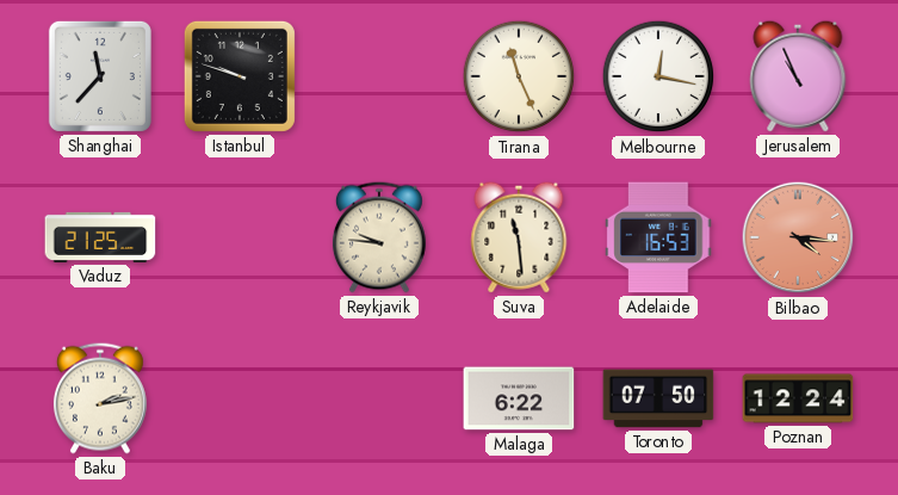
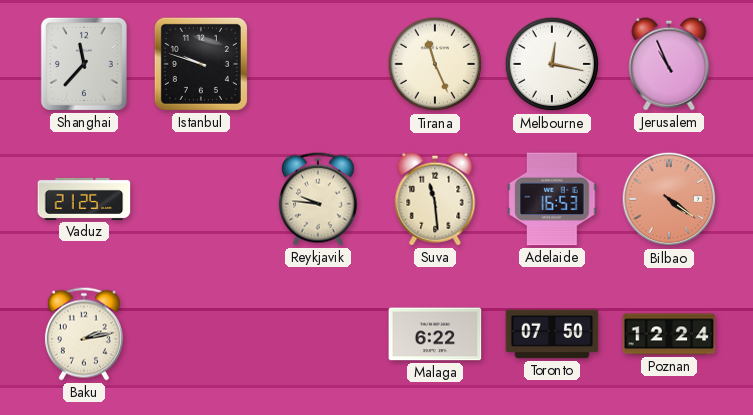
Bilbao: 4:16 -> 4:21
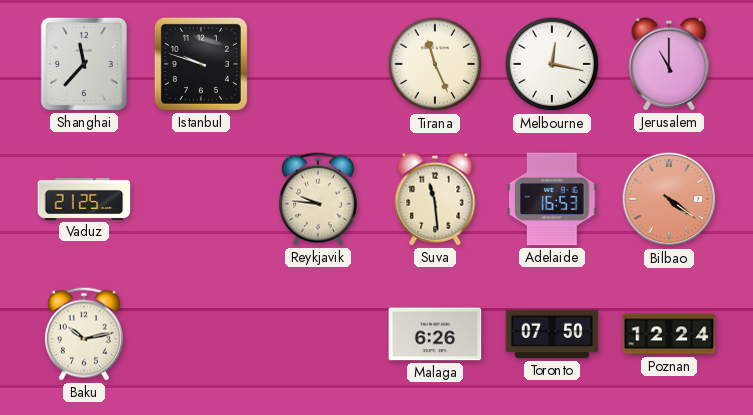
Jerusalem: 10:56 -> 11:00
Baku: 2:13 -> 10:13
Malaga: 6:22 -> 6:26
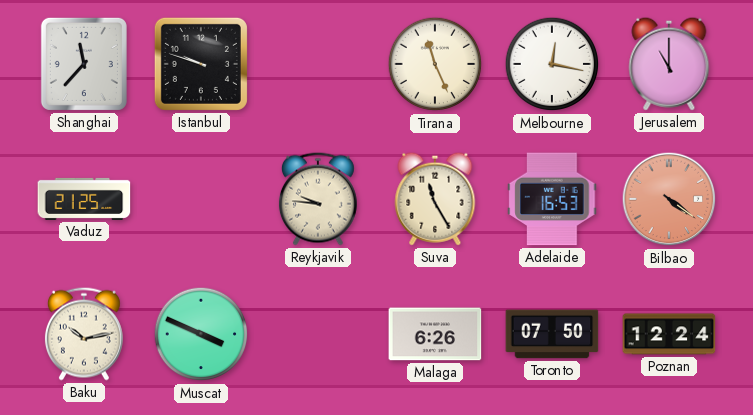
Suva: 11:29 -> 11:25
Muscat: none -> 3:49
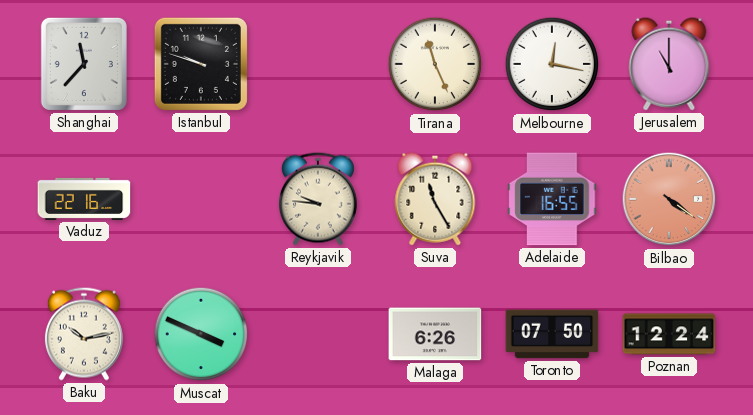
Vaduz: 21:25 -> 22:16
Adelaide: 16:53 -> 16:55
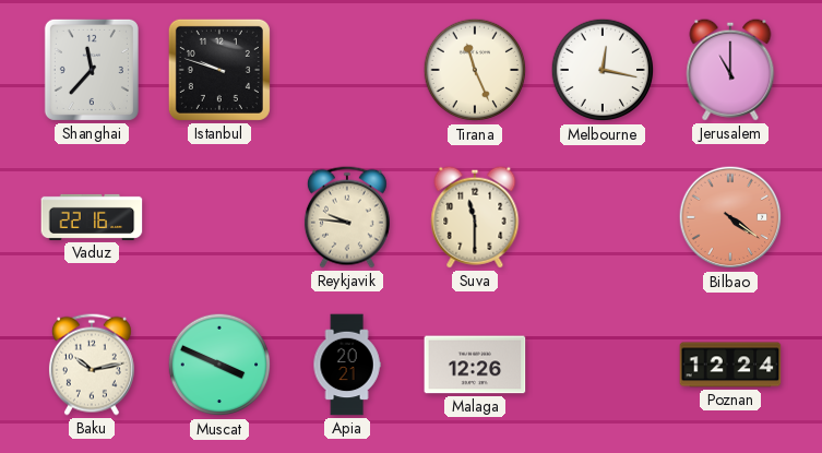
Suva: 11:25 -> 11:30
Adelaide: 16:55 -> none
Apia: none -> 20:21
Malaga: 6:26 -> 12:26
Toronto: 07:50 -> none
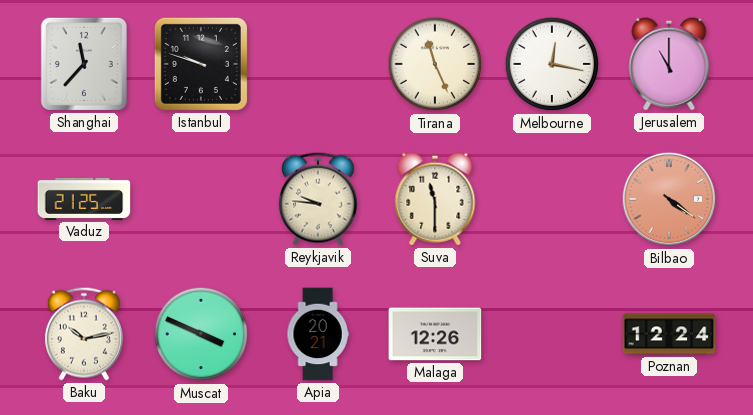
Vaduz: 22:16 -> 21:25
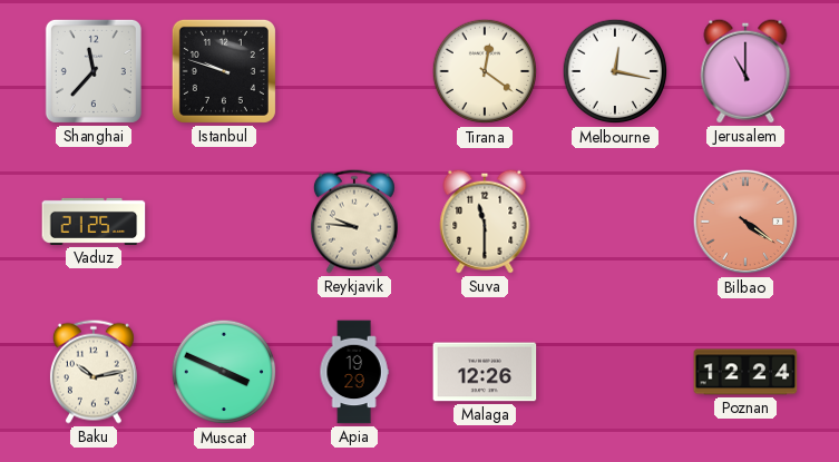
Tirana: 11:26 -> 12:21
Apia: 20:21 -> 19:29
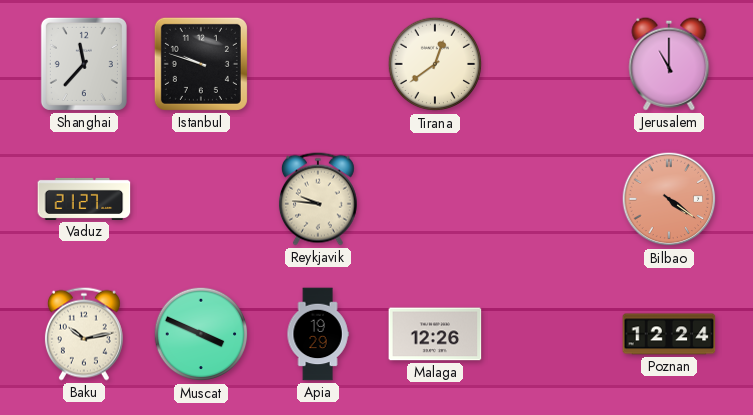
Tirana: 12:21 -> 12:39
Melbourne: 12:17 -> none
Vaduz: 21:25 -> 21:27
Suva: 11:30 -> none
